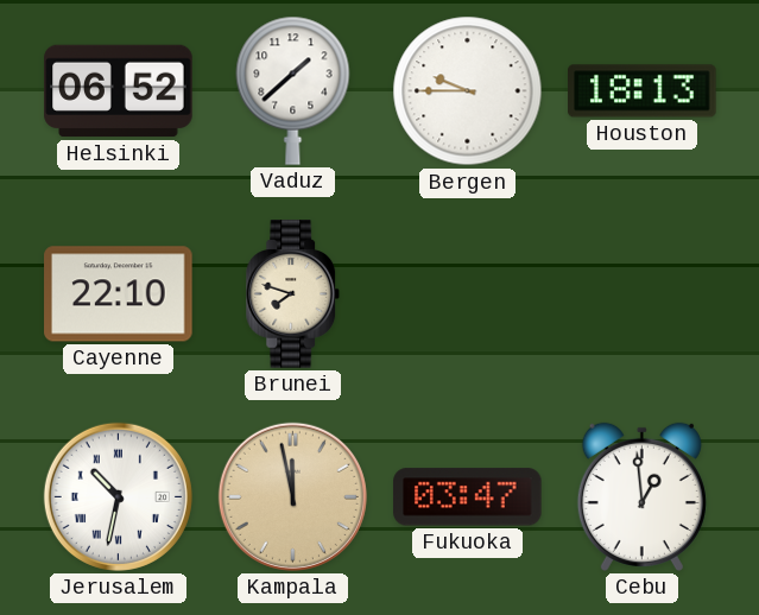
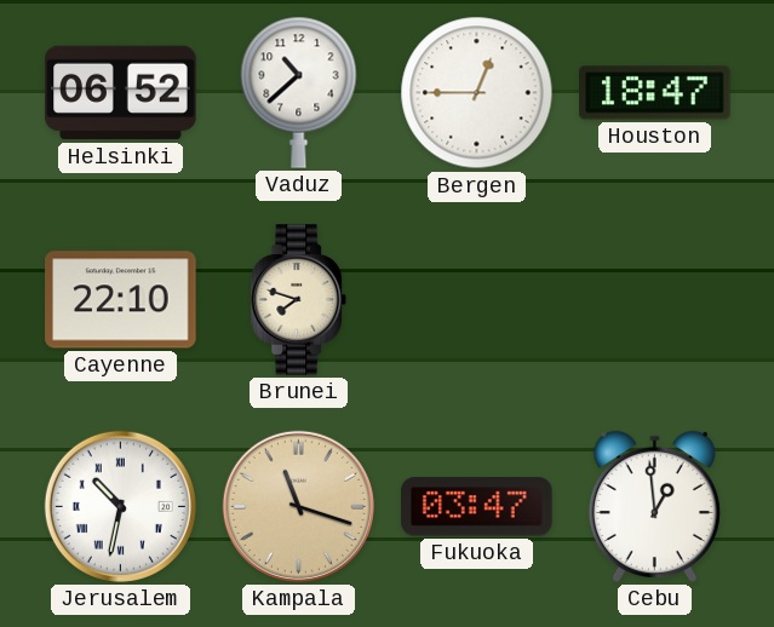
Vaduz: 1:38 -> 10:38
Bergen: 9:45 -> 12:45
Houston: 18:13 -> 18:47
Kampala: 11:58 -> 11:18
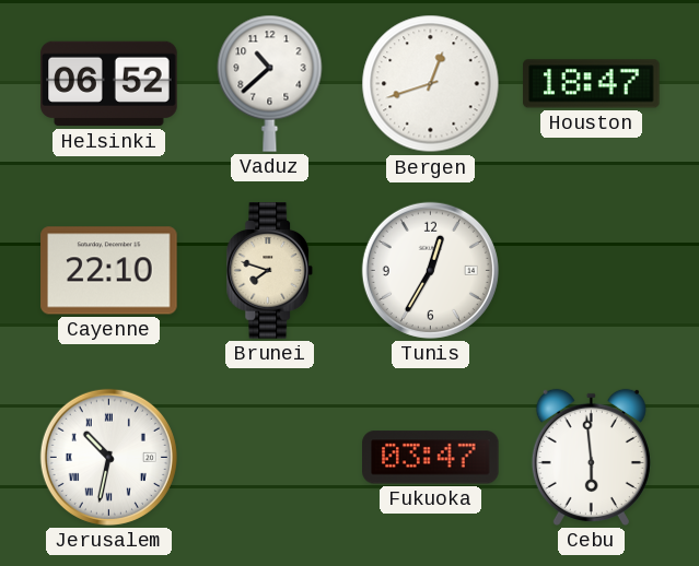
Bergen: 12:45 -> 12:42
Tunis: none -> 12:35
Kampala: 11:18 -> none
Cebu: 12:59 -> 5:59
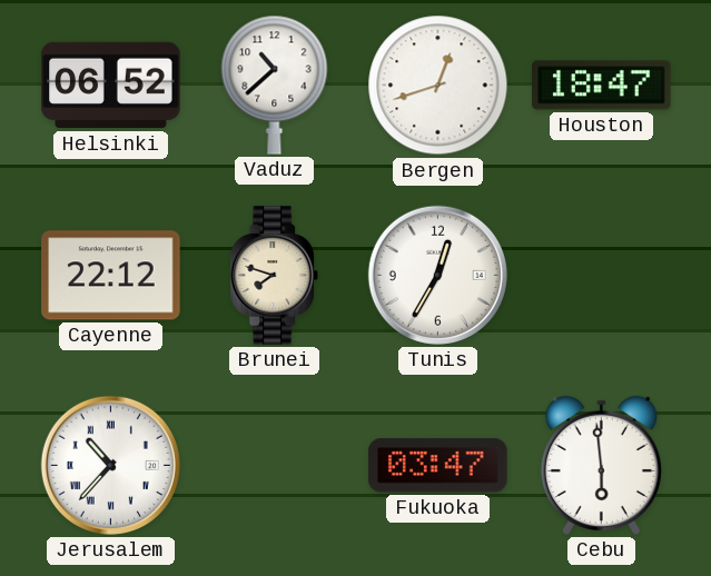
Cayenne: 22:10 -> 22:12
Jerusalem: 10:32 -> 10:37
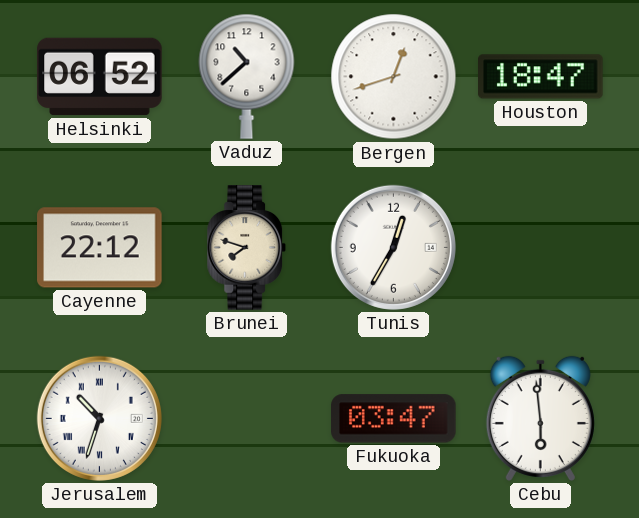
Jerusalem: 10:37 -> 10:33
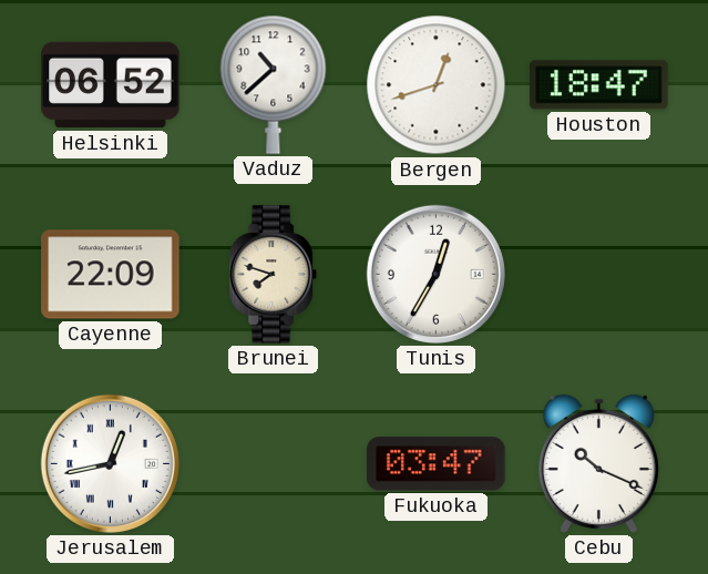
Cayenne: 22:12 -> 22:09
Jerusalem: 10:33 -> 12:43
Cebu: 5:59 -> 10:19
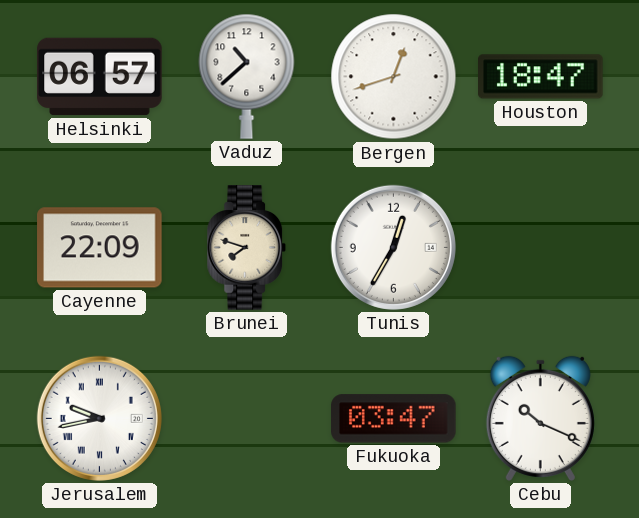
Helsinki: 06:52 -> 06:57
Jerusalem: 12:43 -> 9:43
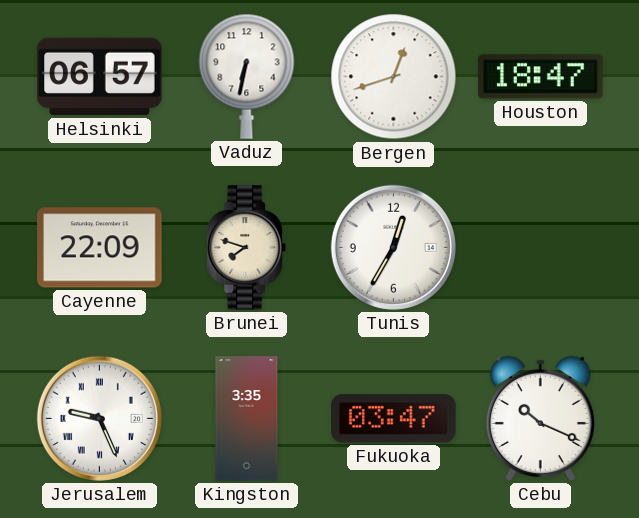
Vaduz: 10:38 -> 6:32
Jerusalem: 9:43 -> 9:26
Kingston: none -> 3:35
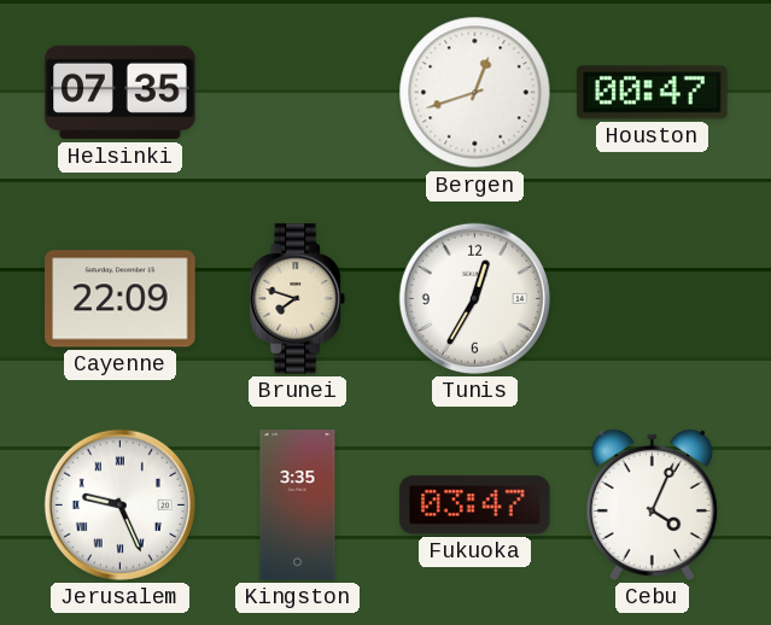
Helsinki: 06:57 -> 07:35
Vaduz: 6:32 -> none
Houston: 18:47 -> 00:47
Cebu: 10:19 -> 4:04
